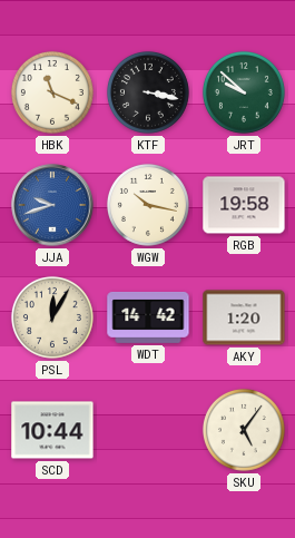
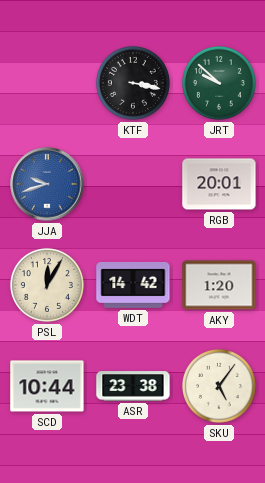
HBK: 11:19 -> none
WGW: 10:17 -> none
RGB: 19:58 -> 20:01
ASR: none -> 23:38
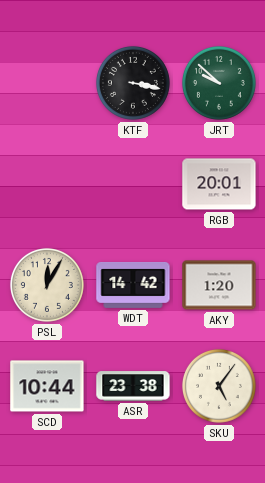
JJA: 9:42 -> none
